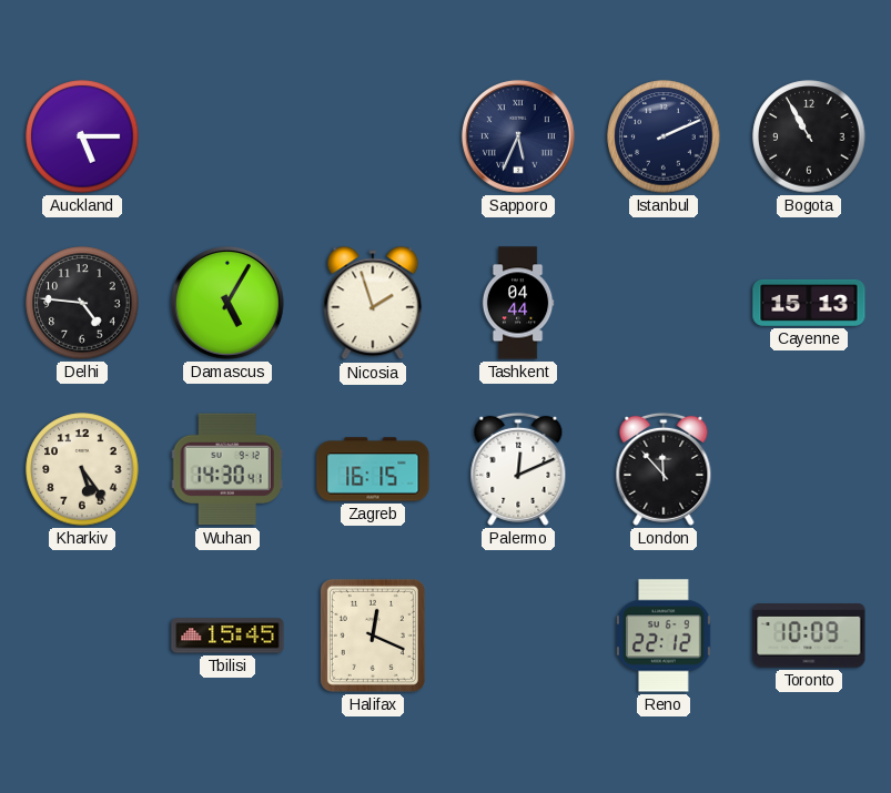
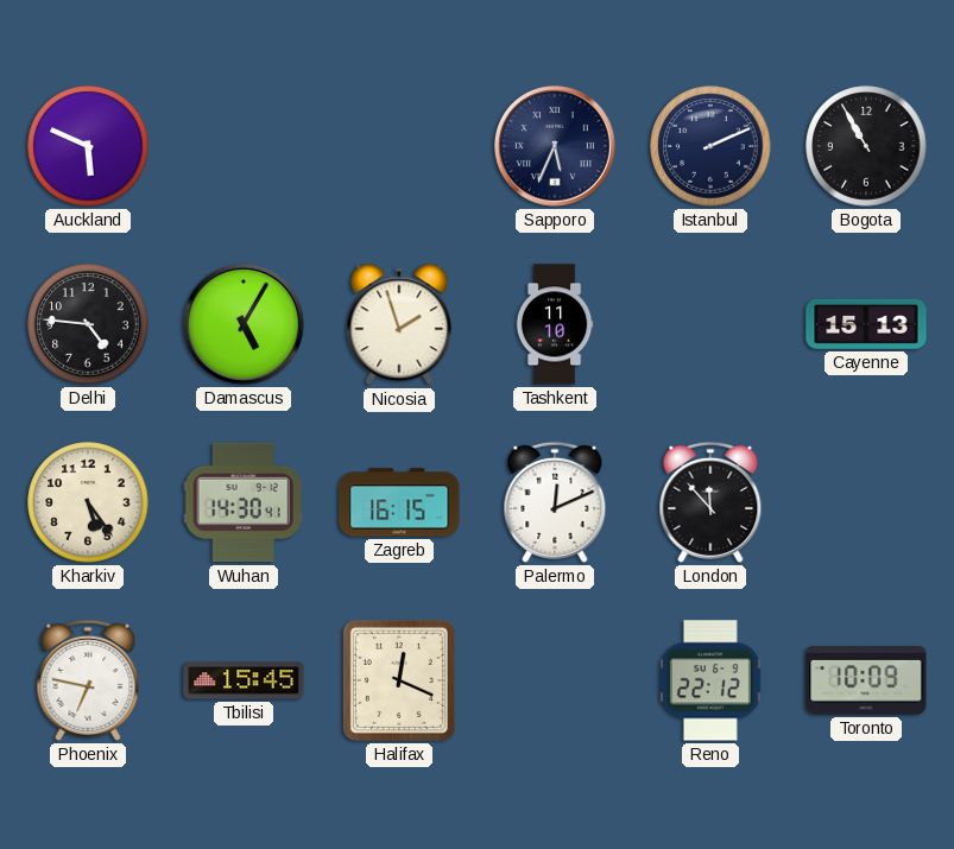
Auckland: 5:15 -> 5:49
Tashkent: 04:44 -> 11:10
Phoenix: none -> 6:47
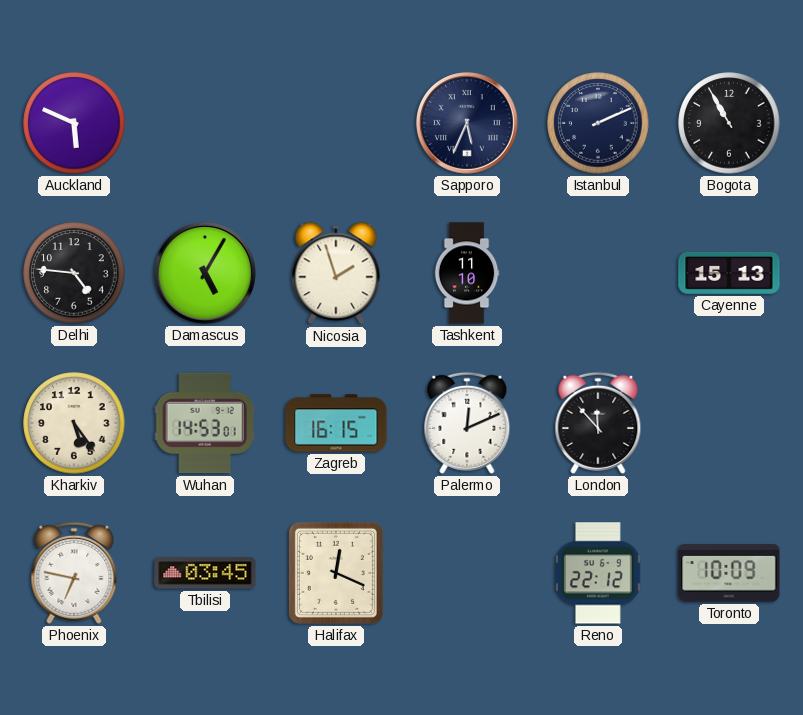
Wuhan: 14:30 -> 14:53
Tbilisi: 15:45 -> 03:45
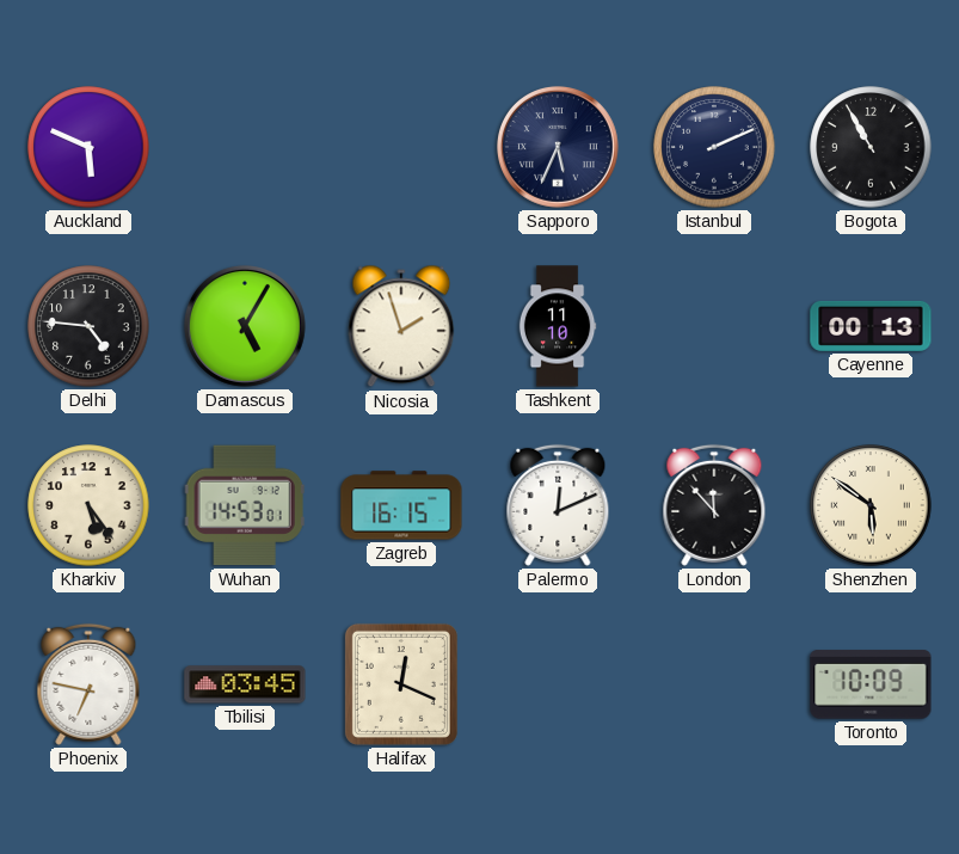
Cayenne: 15:13 -> 00:13
Shenzhen: none -> 5:51
Reno: 22:12 -> none
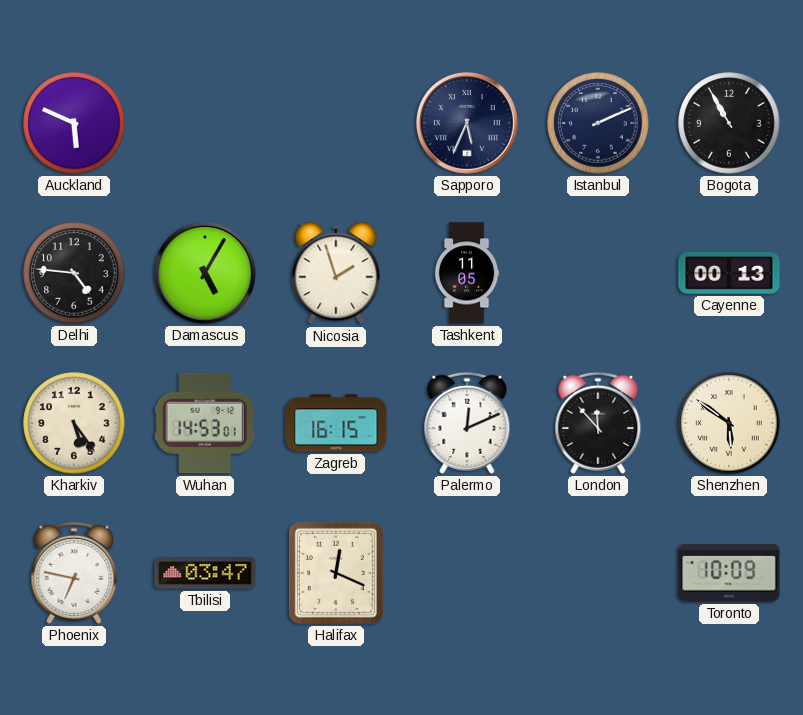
Tashkent: 11:10 -> 11:05
Tbilisi: 03:45 -> 03:47
